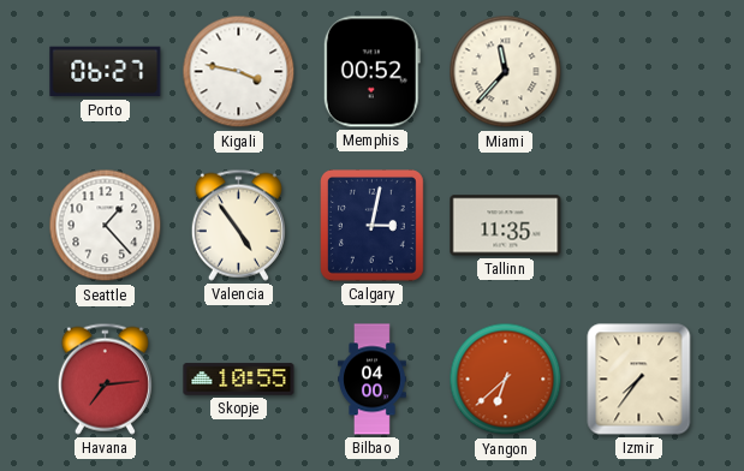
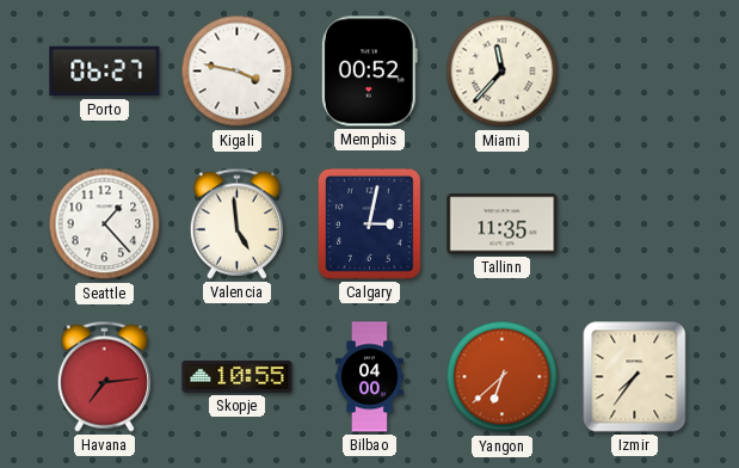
Valencia: 4:54 -> 4:59
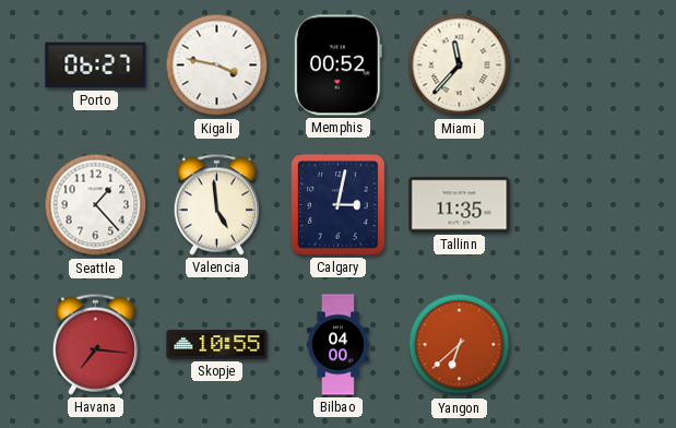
Havana: 7:14 -> 7:16
Izmir: 7:36 -> none
